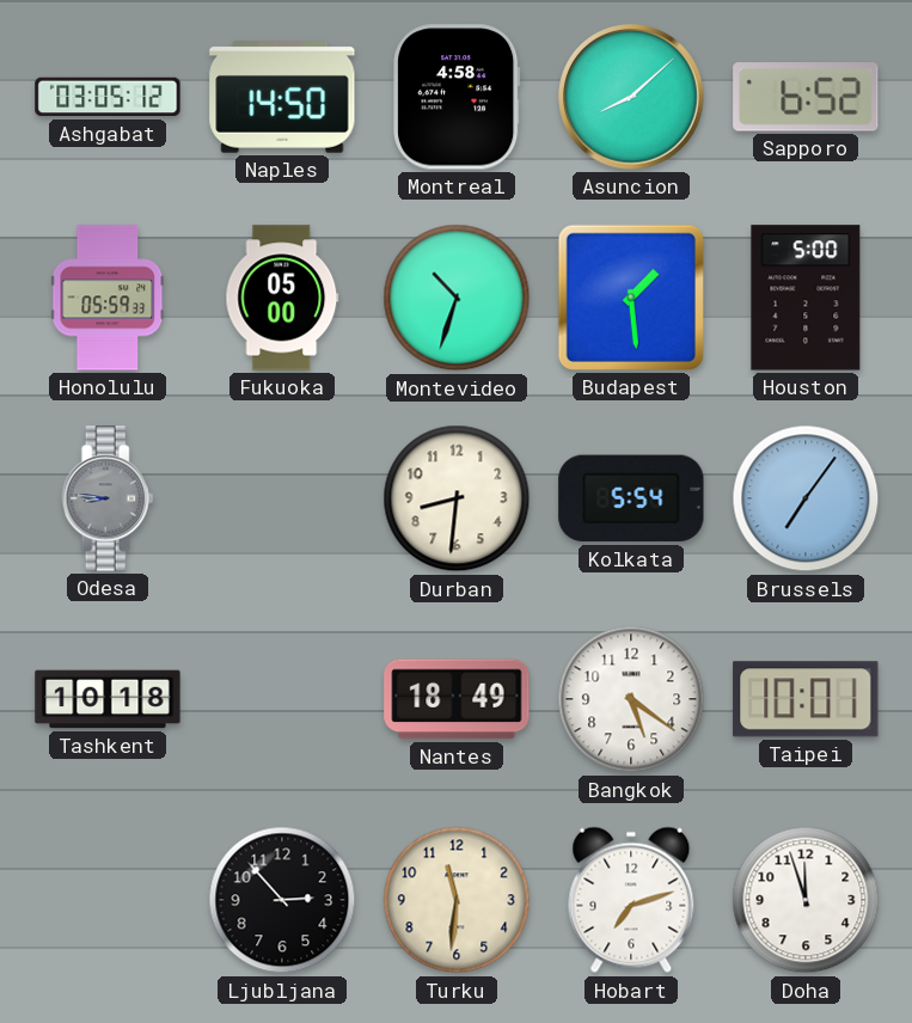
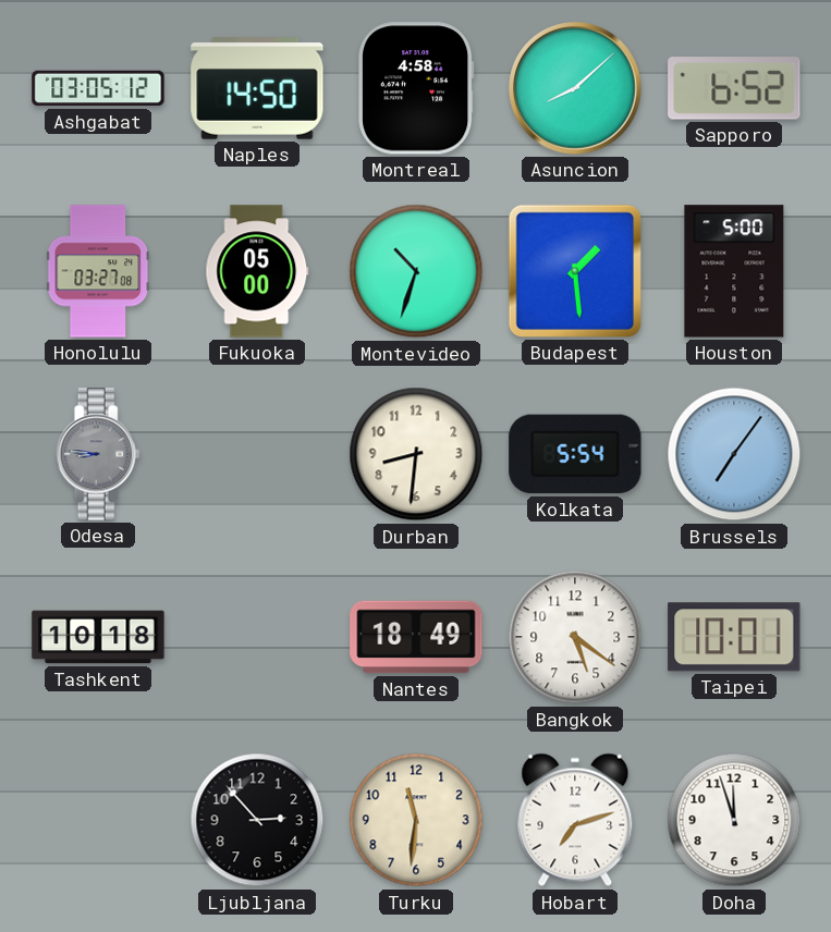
Honolulu: 05:59 -> 03:27
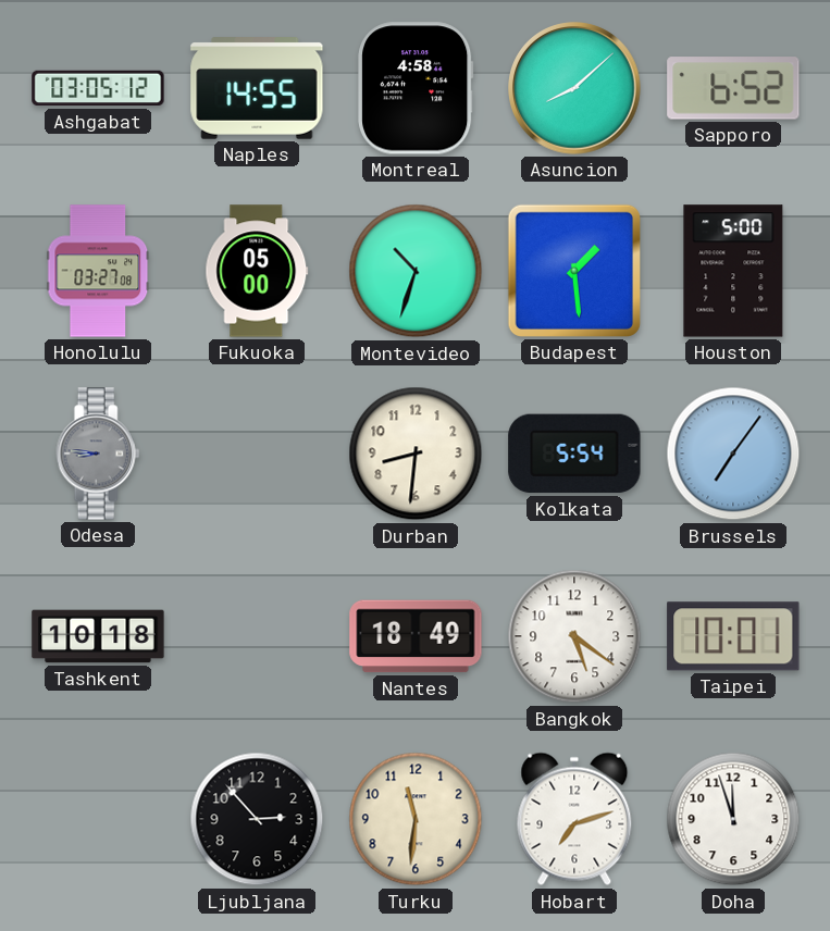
Naples: 14:50 -> 14:55
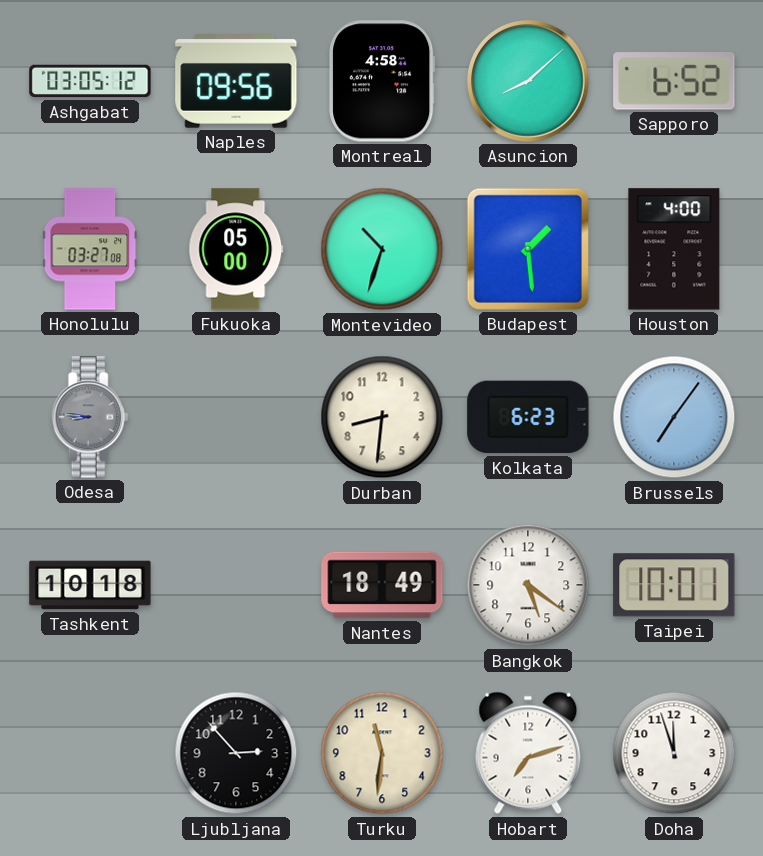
Naples: 14:55 -> 09:56
Houston: 5:00 -> 4:00
Kolkata: 5:54 -> 6:23
